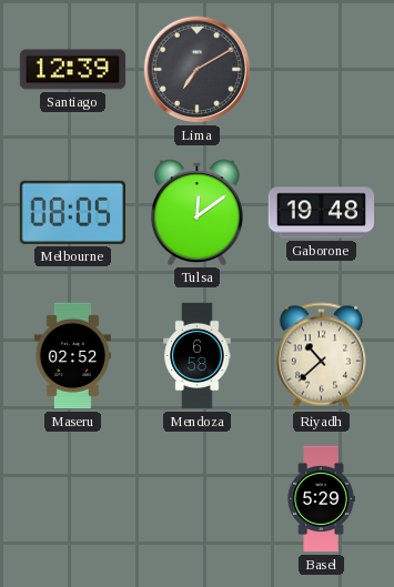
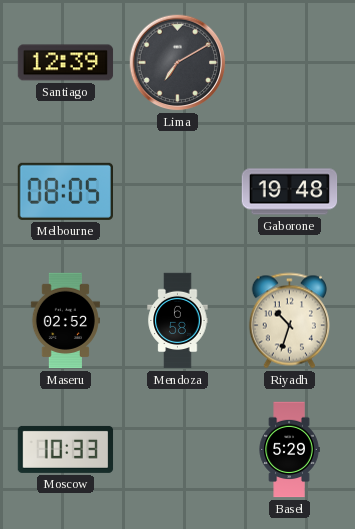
Tulsa: 12:09 -> none
Riyadh: 10:38 -> 10:33
Moscow: none -> 10:33
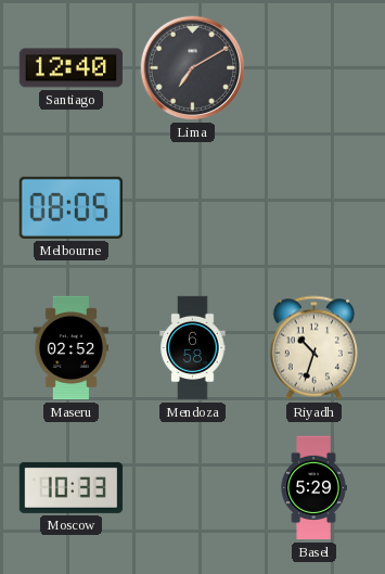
Santiago: 12:39 -> 12:40
Gaborone: 19:48 -> none
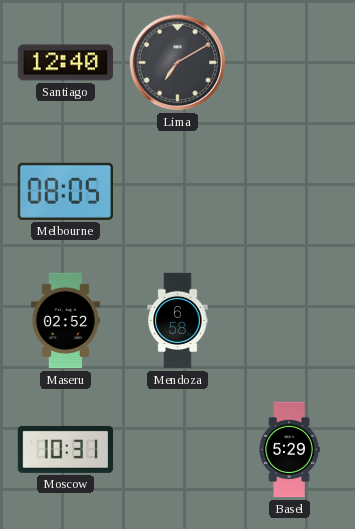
Riyadh: 10:33 -> none
Moscow: 10:33 -> 10:31
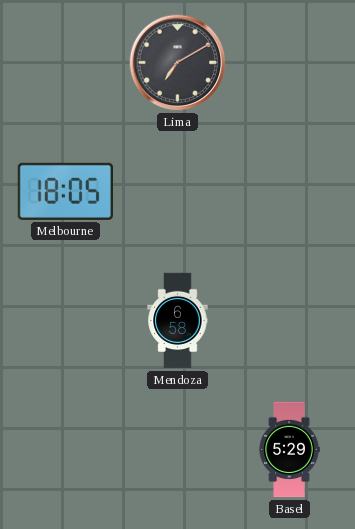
Santiago: 12:40 -> none
Melbourne: 08:05 -> 18:05
Maseru: 02:52 -> none
Moscow: 10:31 -> none
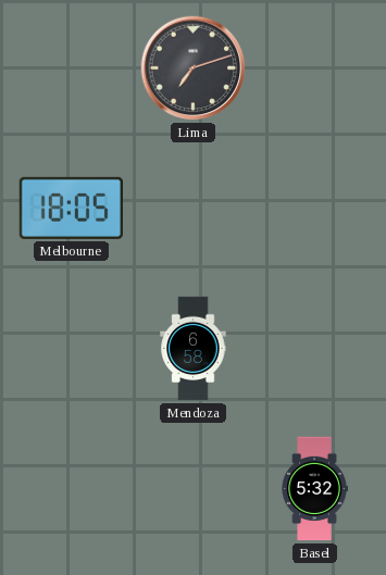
Lima: 7:10 -> 7:12
Basel: 5:29 -> 5:32
